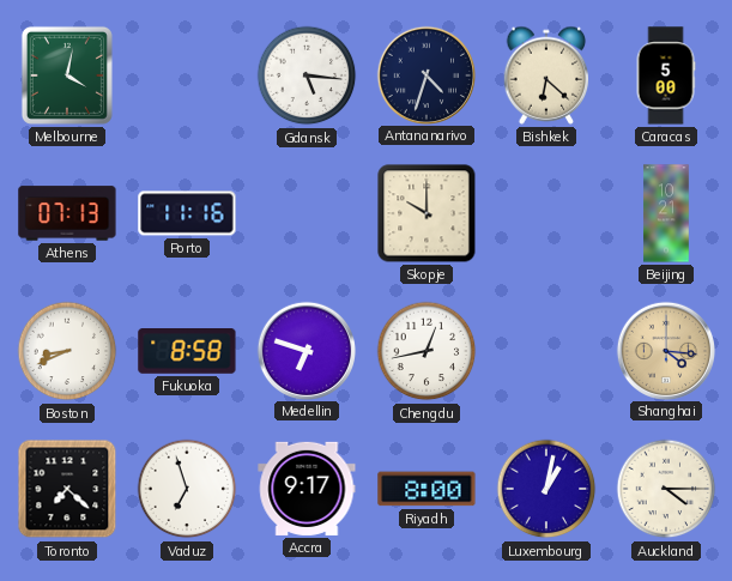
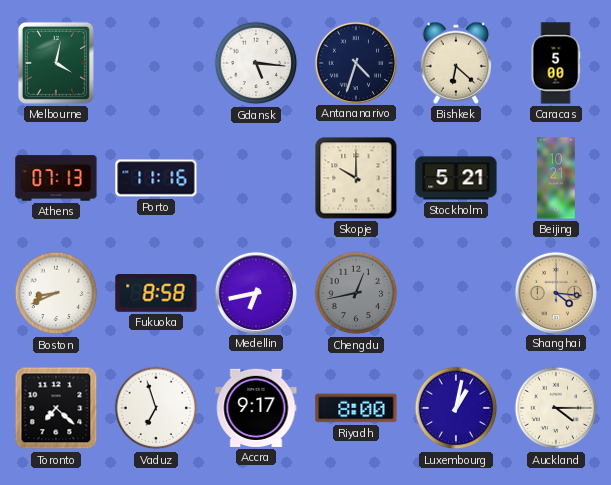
Stockholm: none -> 5:21
Medellin: 6:48 -> 6:43
Chengdu dial: white -> grey
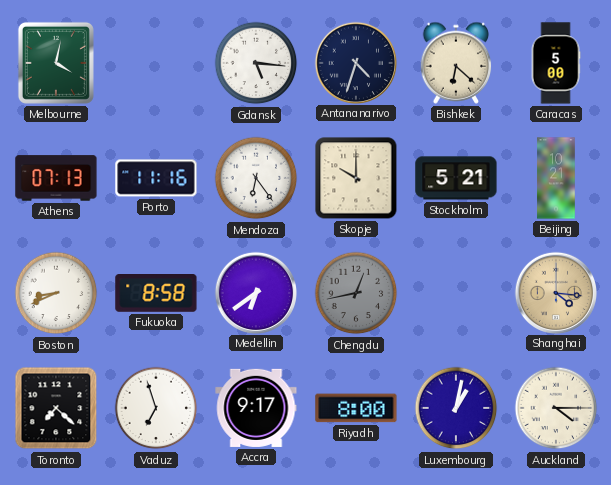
Mendoza: none -> 6:24
Medellin: 6:43 -> 6:39
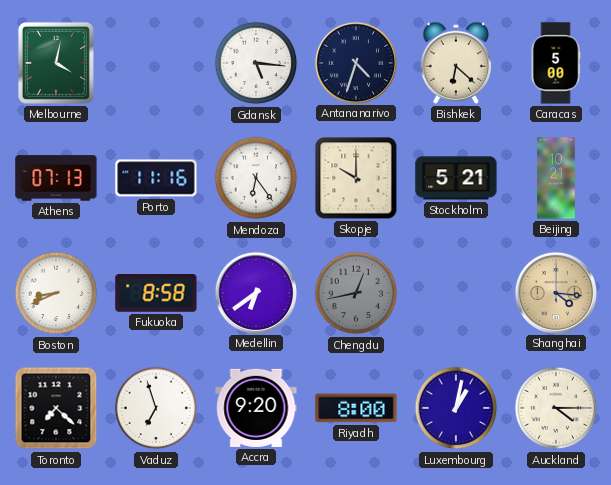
Accra: 9:17 -> 9:20
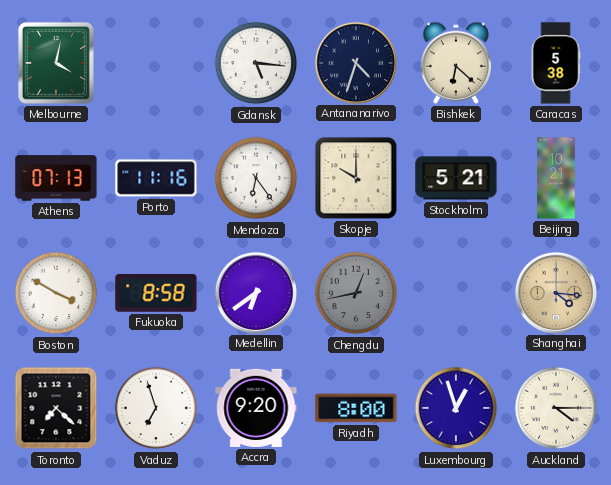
Caracas: 5:00 -> 5:38
Boston: 8:41 -> 3:50
Luxembourg: 1:02 -> 12:57
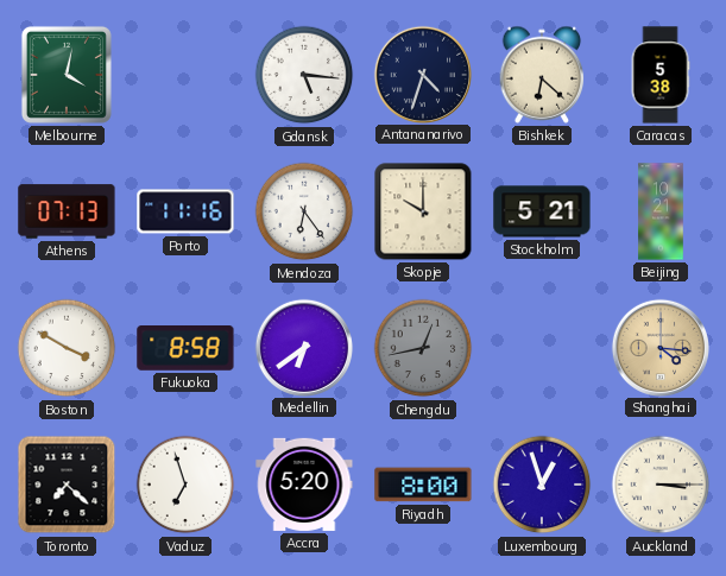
Accra: 9:20 -> 5:20
Auckland: 4:15 -> 3:15
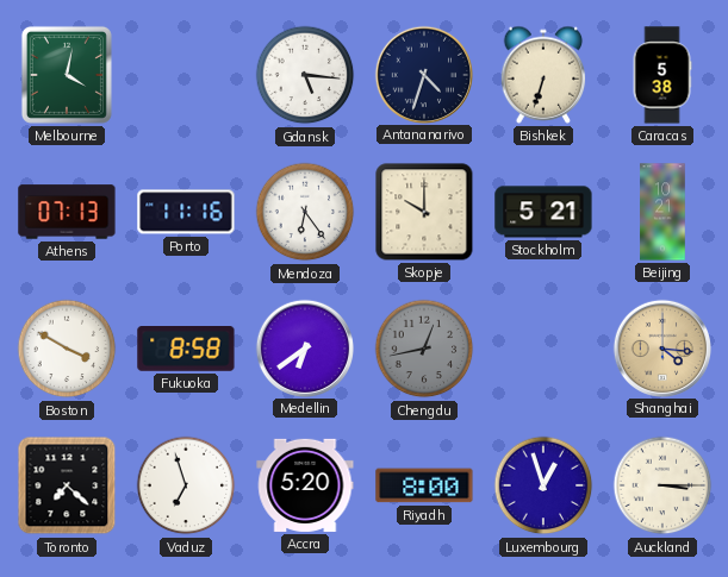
Bishkek: 6:22 -> 6:33
